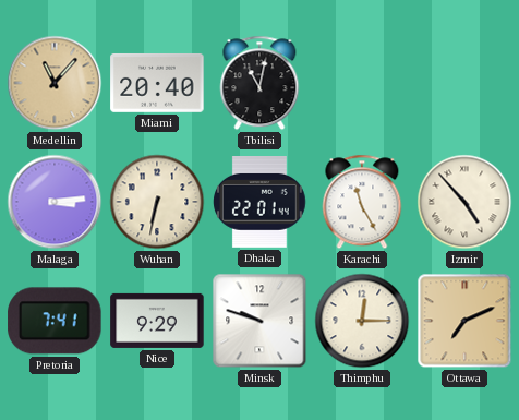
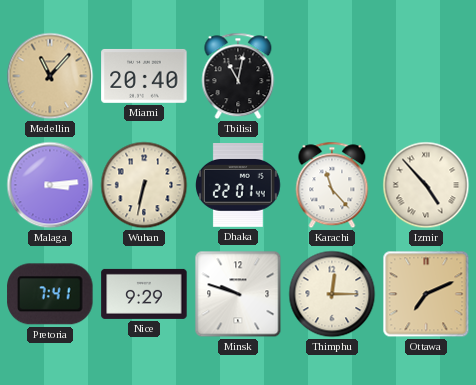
Karachi: 11:25 -> 11:23
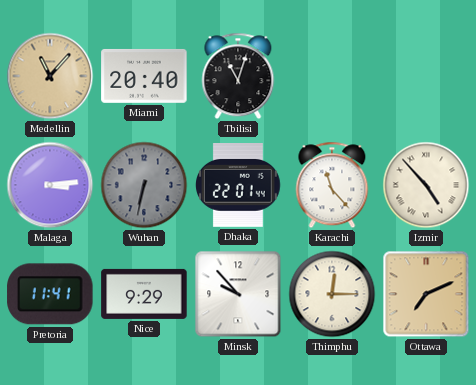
Tbilisi: 11:02 -> 11:03
Wuhan dial: cream -> grey
Pretoria: 7:41 -> 11:41
Minsk: 9:48 -> 9:53
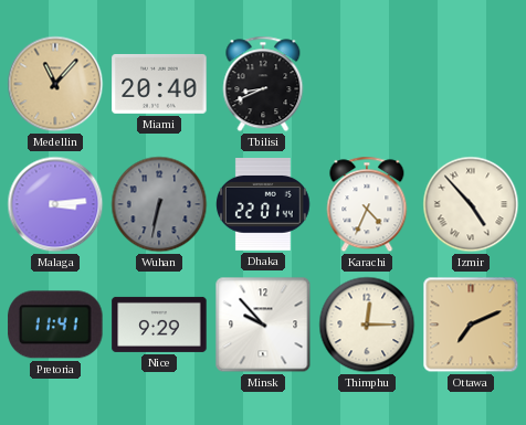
Tbilisi: 11:03 -> 8:41
Karachi: 11:23 -> 4:34
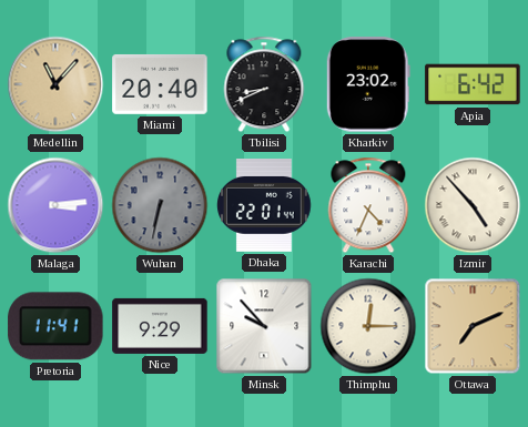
Kharkiv: none -> 23:02
Apia: none -> 6:42
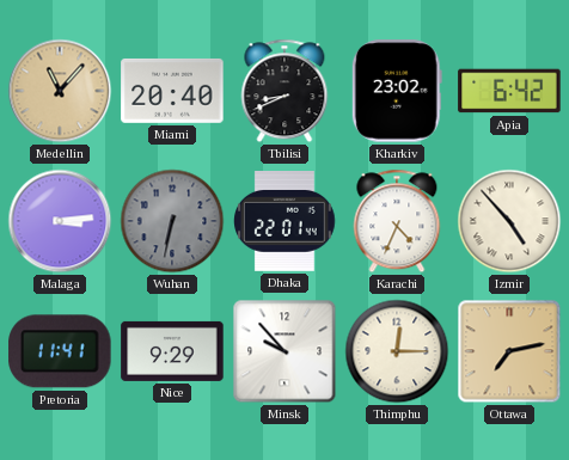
Ottawa: 7:11 -> 7:13
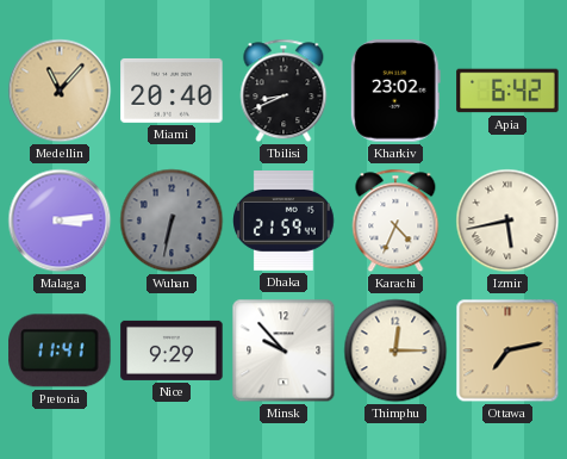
Dhaka: 22:01 -> 21:59
Izmir: 4:53 -> 5:43
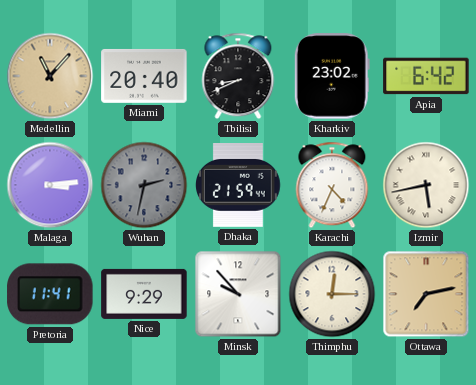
Wuhan: 6:32 -> 2:32
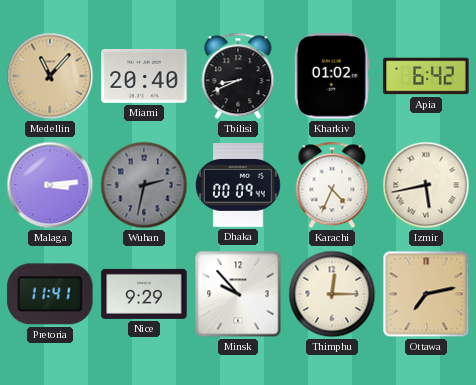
Kharkiv: 23:02 -> 01:02
Dhaka: 21:59 -> 00:09
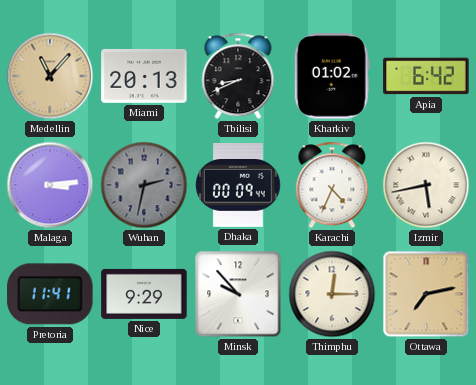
Miami: 20:40 -> 20:13
